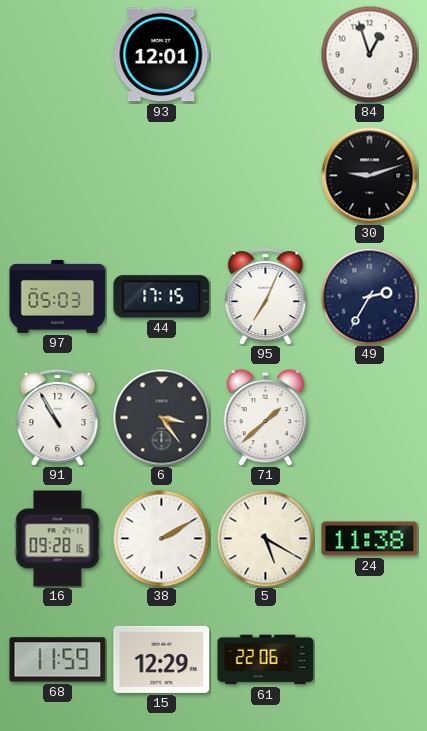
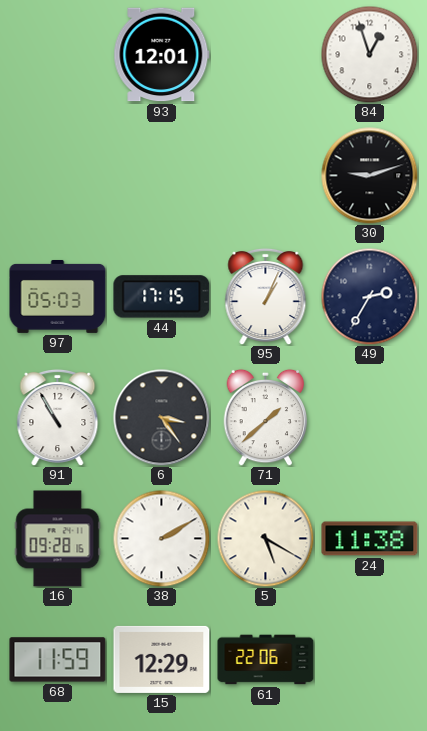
95: 7:04 -> 1:04
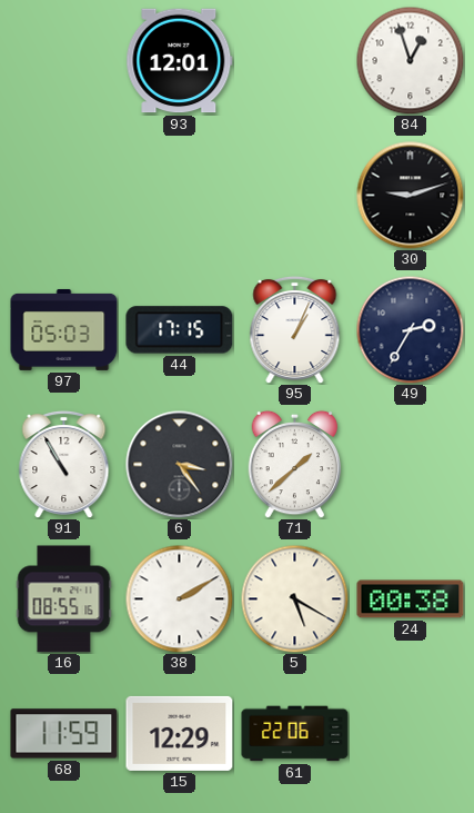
16: 09:28 -> 08:55
24: 11:38 -> 00:38
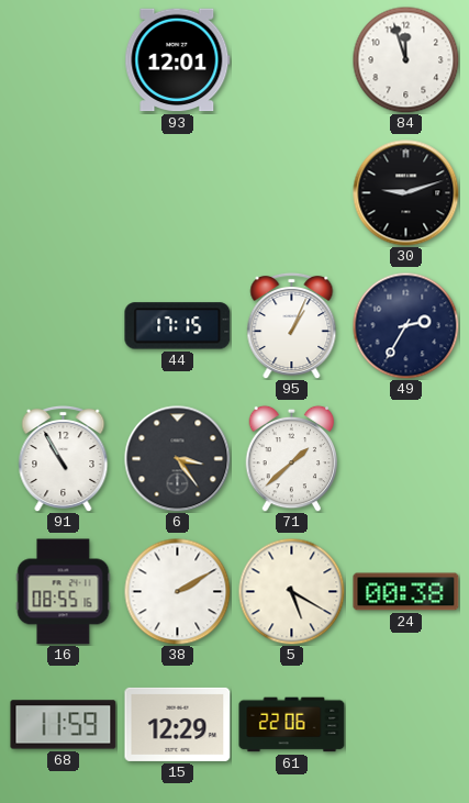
84: 12:57 -> 11:57
97: 05:03 -> none
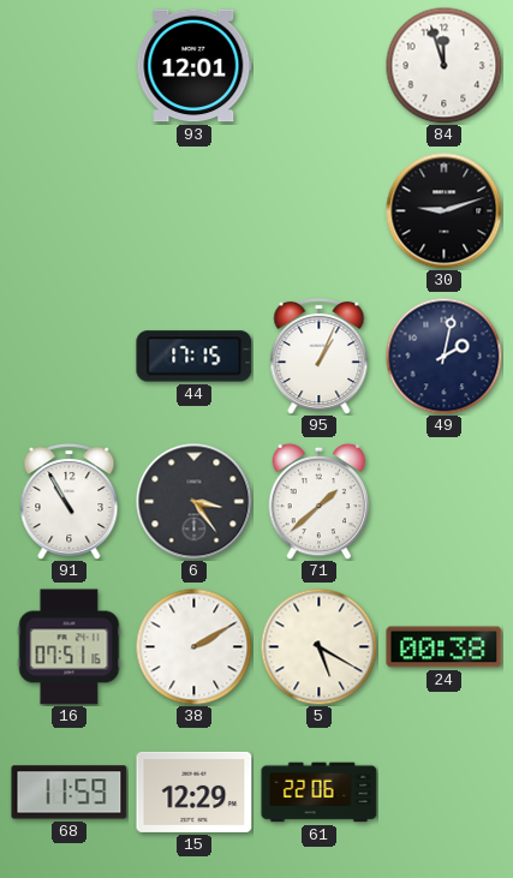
49: 2:35 -> 2:02
16: 08:55 -> 07:51
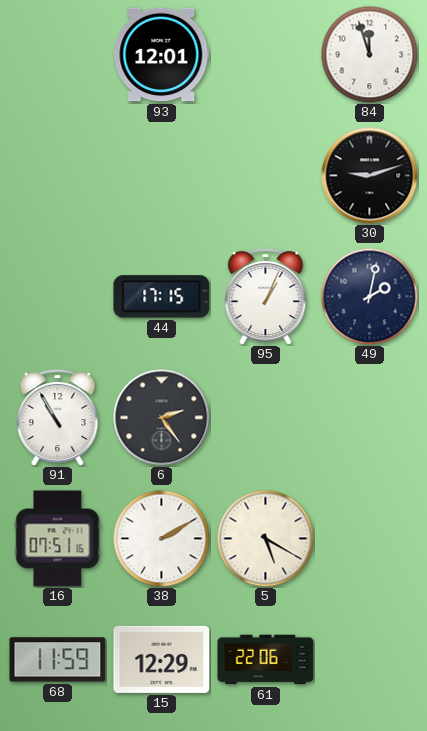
6: 3:24 -> 2:24
71: 1:38 -> none
24: 00:38 -> none
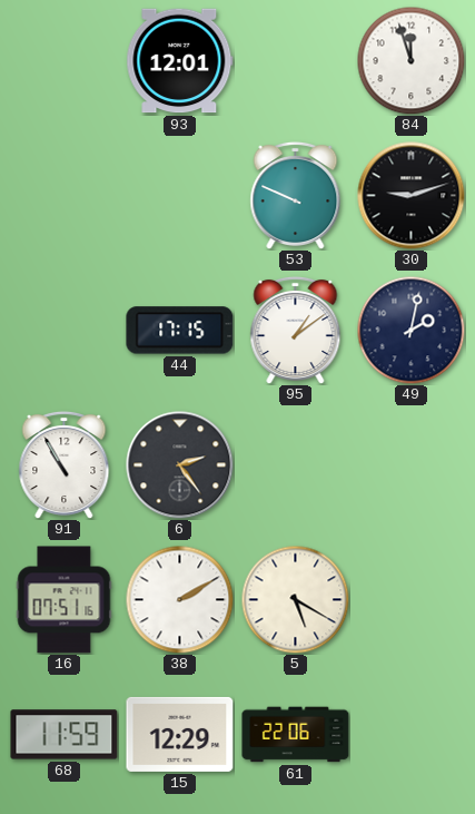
53: none -> 9:49
95: 1:04 -> 1:09
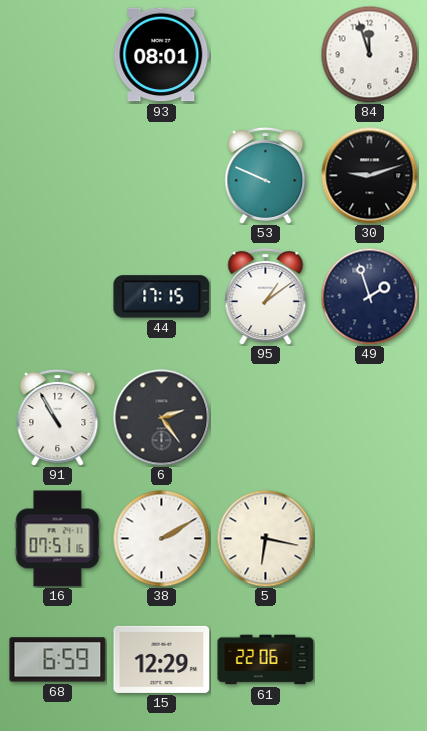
93: 12:01 -> 08:01
49: 2:02 -> 1:57
5: 5:20 -> 6:17
68: 11:59 -> 6:59
